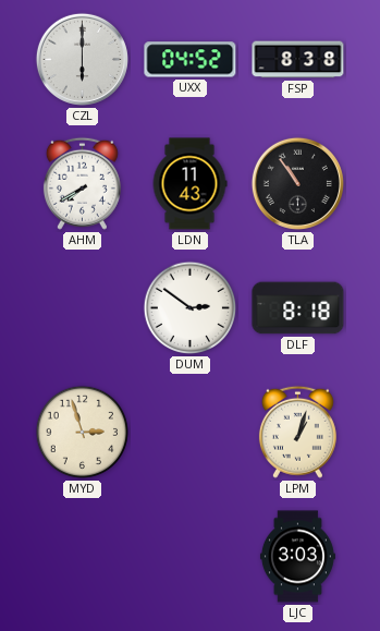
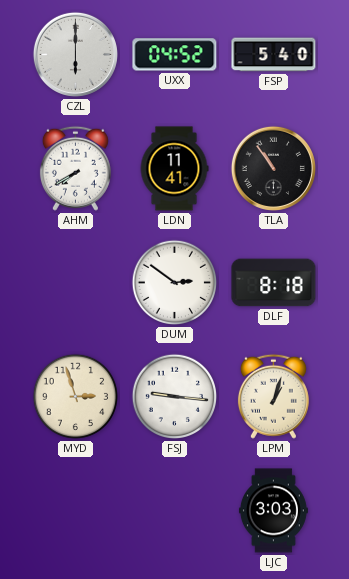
FSP: 8:38 -> 5:40
LDN: 11:43 -> 11:41
FSJ: none -> 9:16
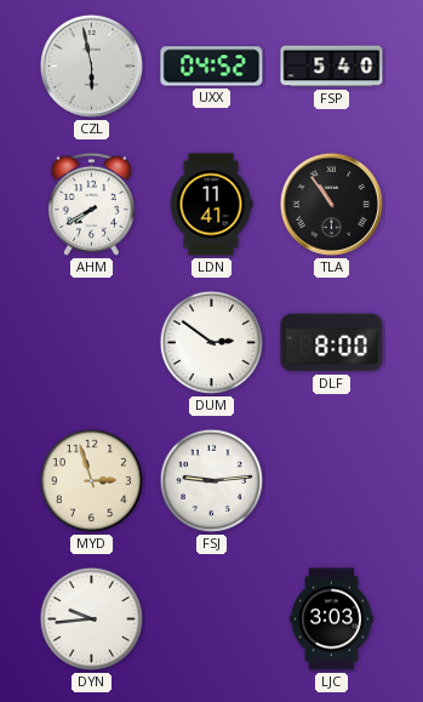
CZL: 6:00 -> 5:58
DLF: 8:18 -> 8:00
FSJ: 9:16 -> 9:14
LPM: 1:03 -> none
DYN: none -> 9:44
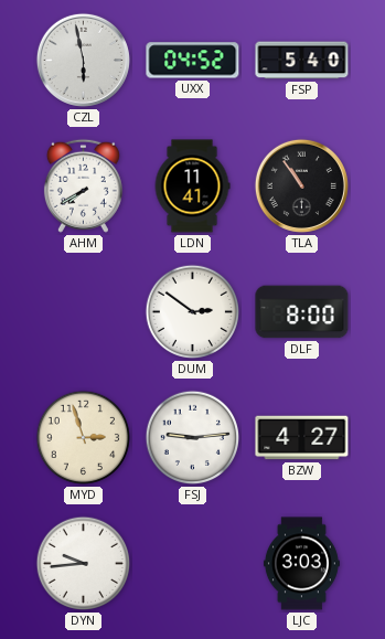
BZW: none -> 4:27
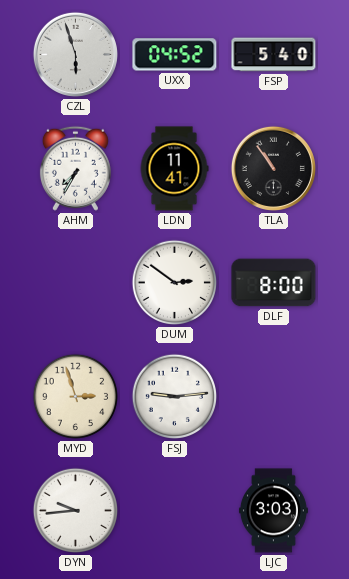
CZL: 5:58 -> 5:57
AHM: 7:40 -> 7:35
BZW: 4:27 -> none
